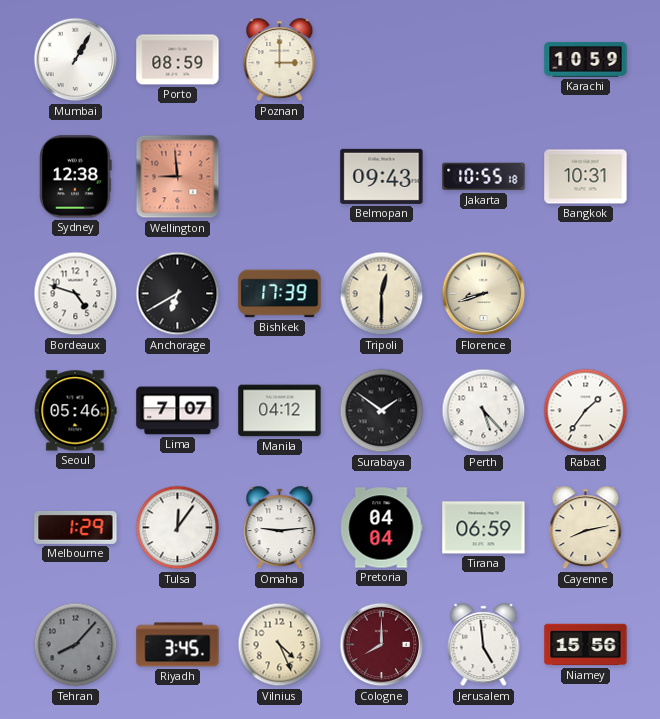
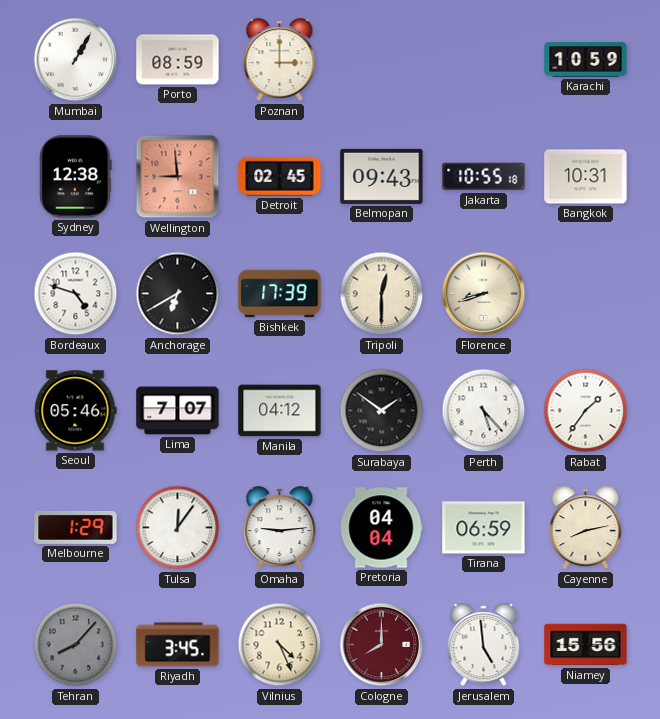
Detroit: none -> 02:45
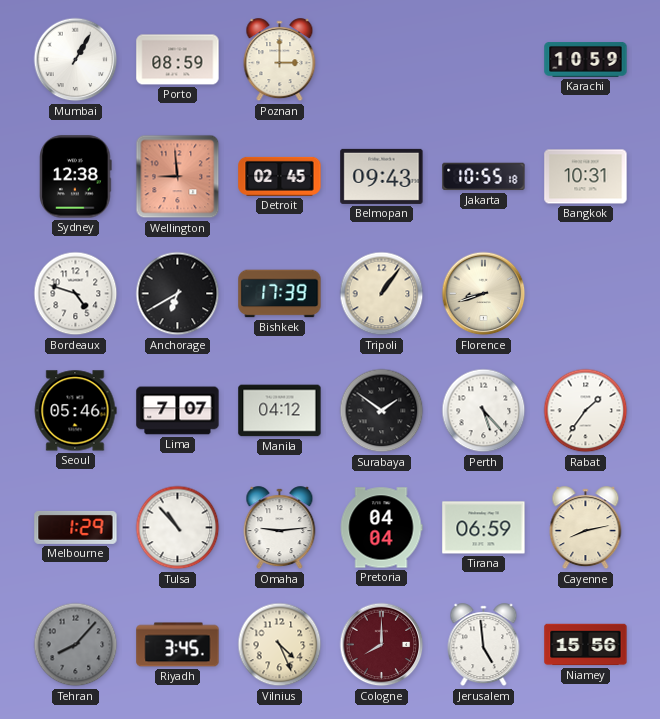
Tripoli: 12:30 -> 1:06
Tulsa: 12:06 -> 10:53
